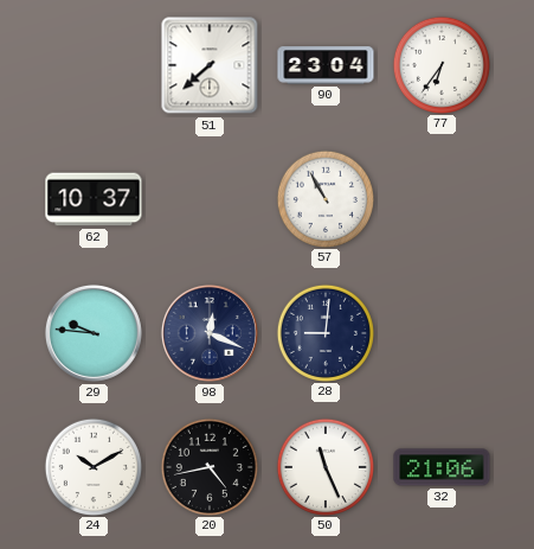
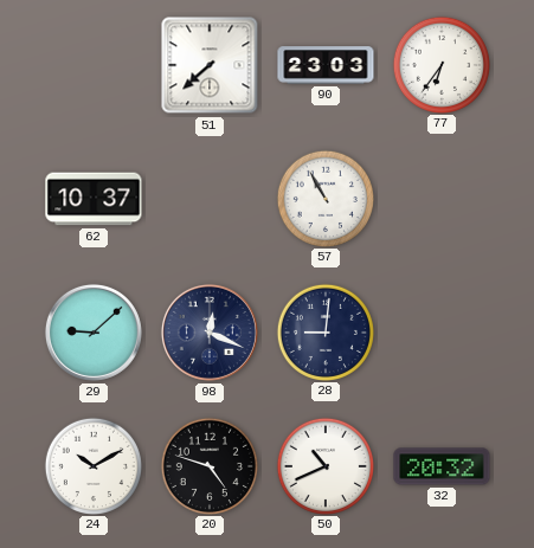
90: 23:04 -> 23:03
29: 9:46 -> 9:08
20: 4:43 -> 4:48
50: 11:26 -> 10:41
32: 21:06 -> 20:32
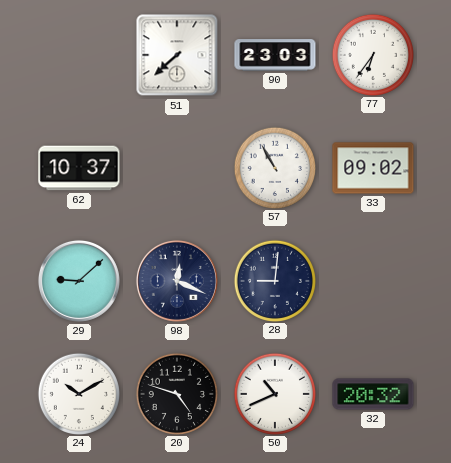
33: none -> 09:02
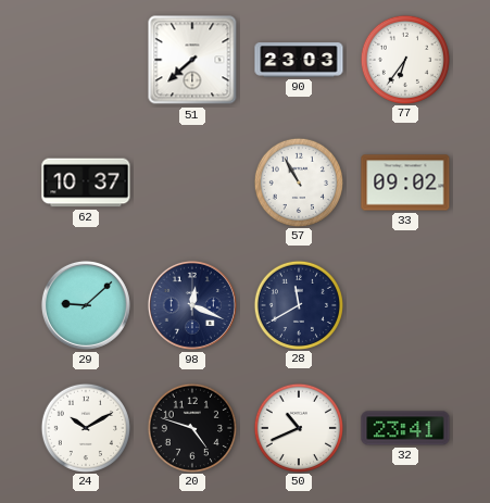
28: 9:01 -> 11:40
32: 20:32 -> 23:41
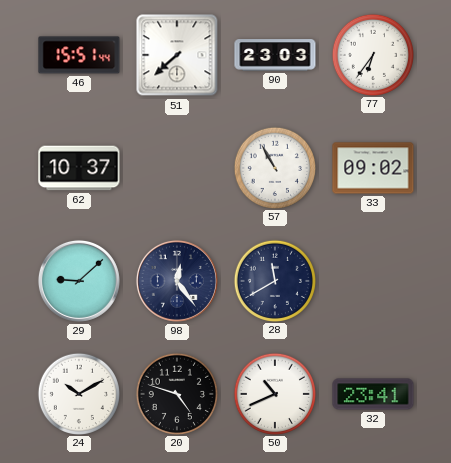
46: none -> 15:51
98: 12:19 -> 12:24
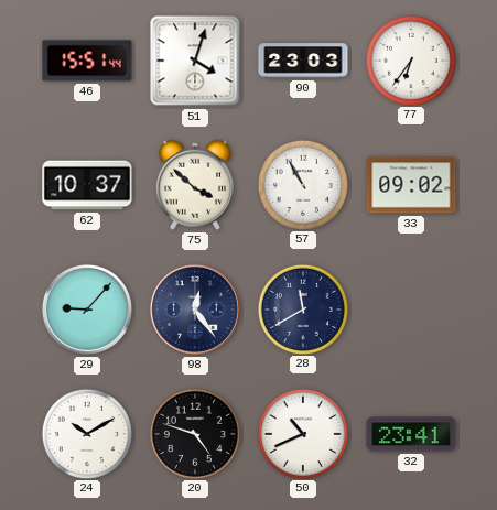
51: 7:38 -> 4:03
75: none -> 3:52
29: 9:08 -> 9:07
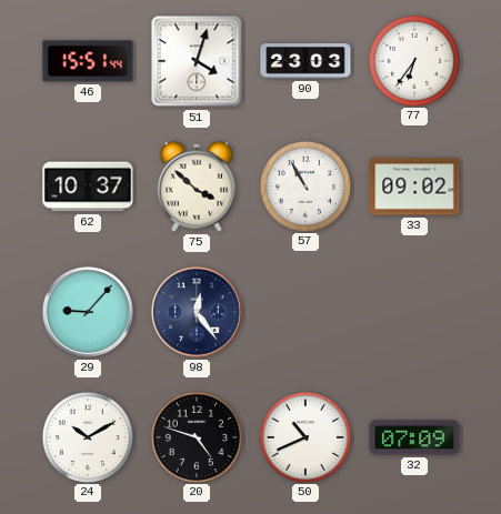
28: 11:40 -> none
32: 23:41 -> 07:09
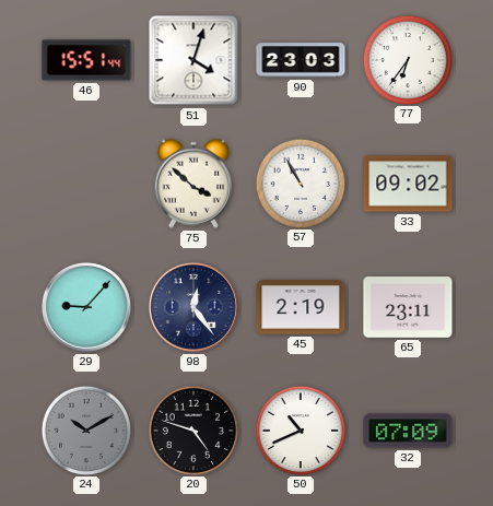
62: 10:37 -> none
45: none -> 2:19
65: none -> 23:11
24 dial: white -> grey
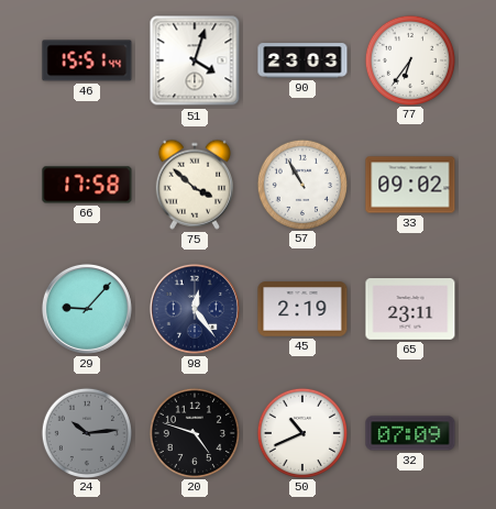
66: none -> 17:58
24: 10:10 -> 10:14
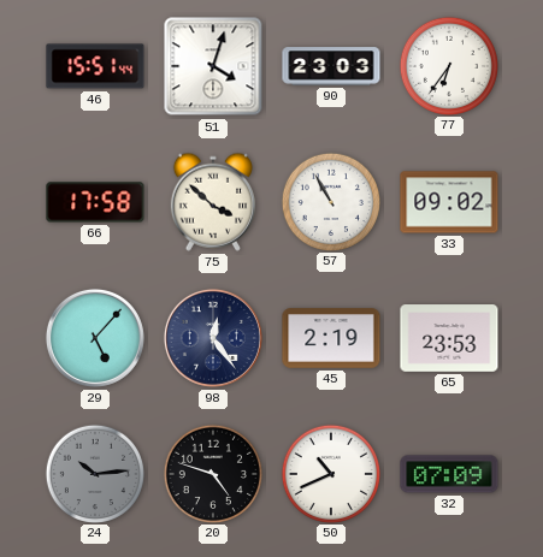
29: 9:07 -> 5:07
65: 23:11 -> 23:53
